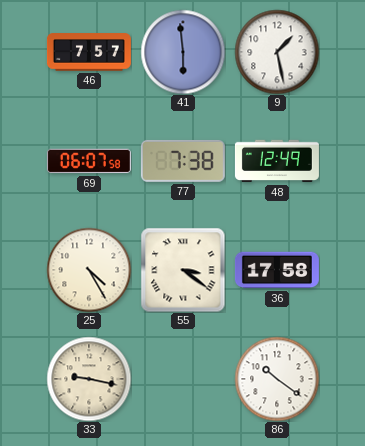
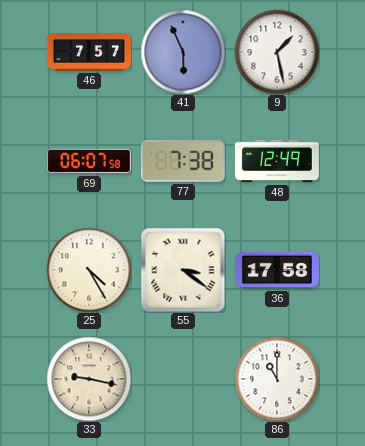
41: 5:59 -> 5:56
86: 10:21 -> 11:00
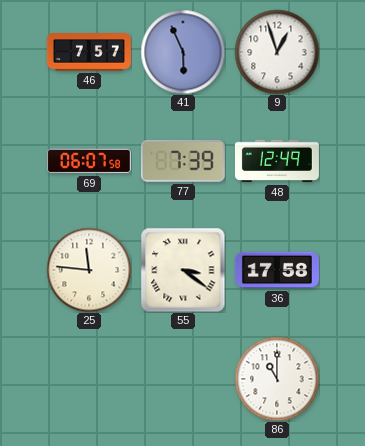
9: 1:28 -> 12:57
77: 7:38 -> 7:39
25: 4:25 -> 11:46
33: 9:17 -> none
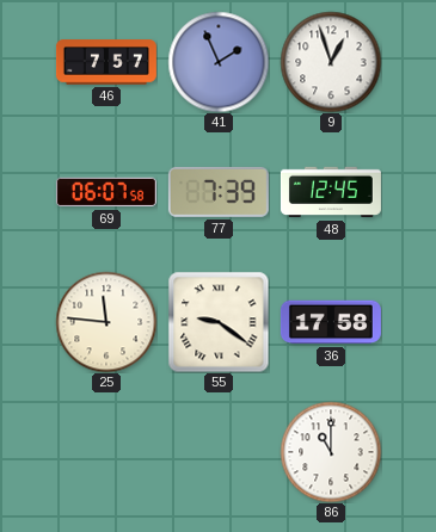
41: 5:56 -> 1:56
48: 12:49 -> 12:45
55: 3:21 -> 9:21
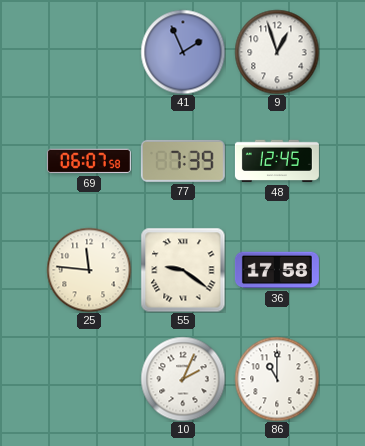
46: 7:57 -> none
10: none -> 2:04
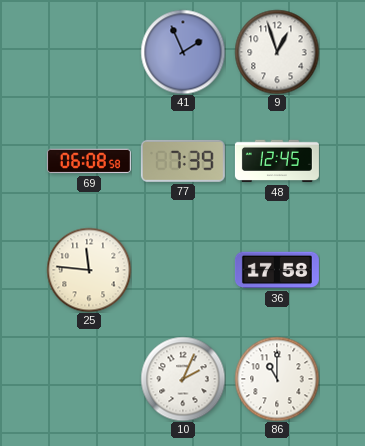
69: 06:07 -> 06:08
55: 9:21 -> none
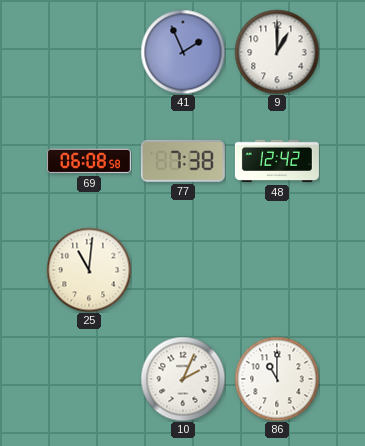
9: 12:57 -> 1:00
77: 7:39 -> 7:38
48: 12:45 -> 12:42
25: 11:46 -> 11:01
36: 17:58 -> none
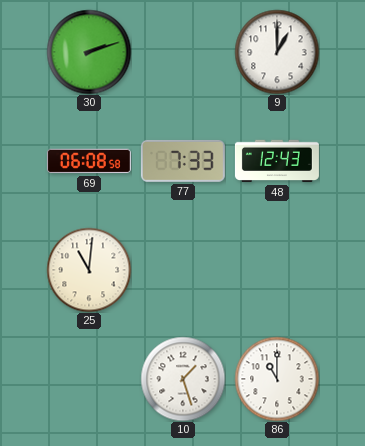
30: none -> 2:12
41: 1:56 -> none
77: 7:38 -> 7:33
48: 12:42 -> 12:43
10: 2:04 -> 1:27
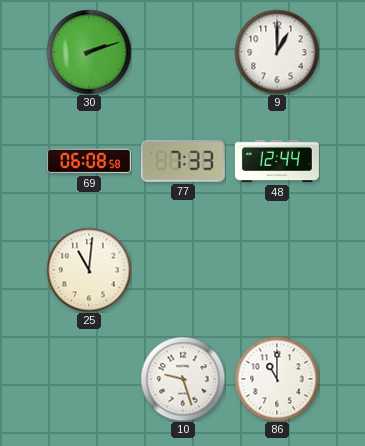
48: 12:43 -> 12:44
10: 1:27 -> 9:27
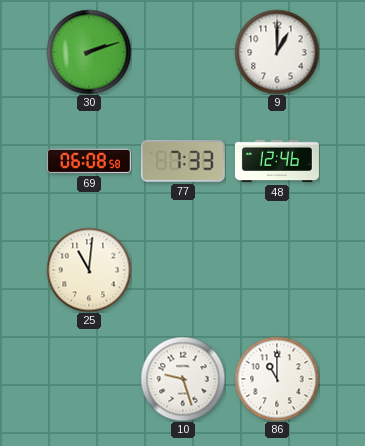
48: 12:44 -> 12:46
